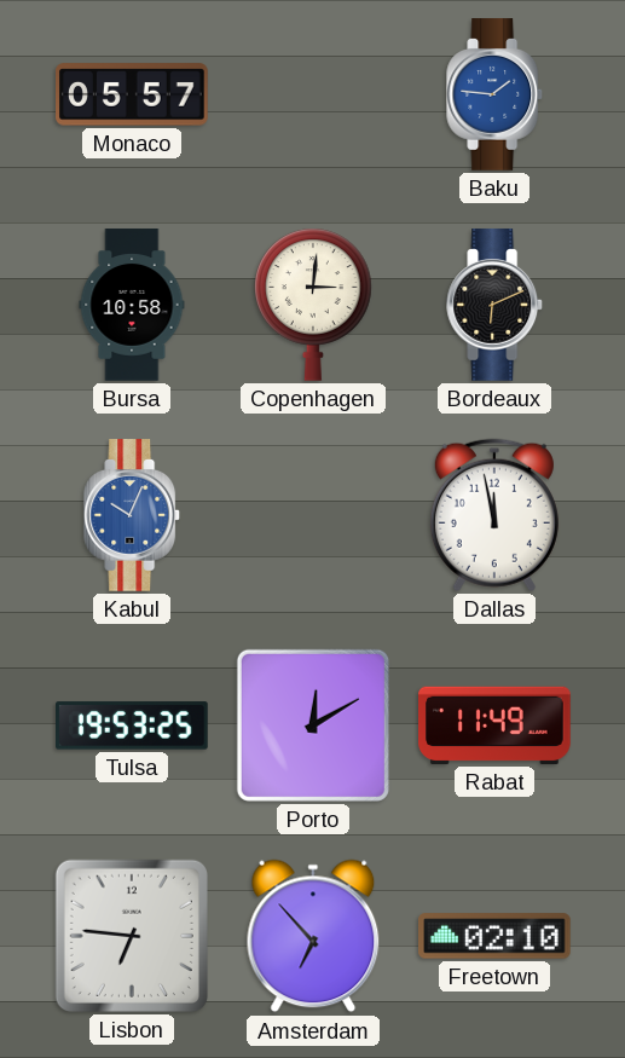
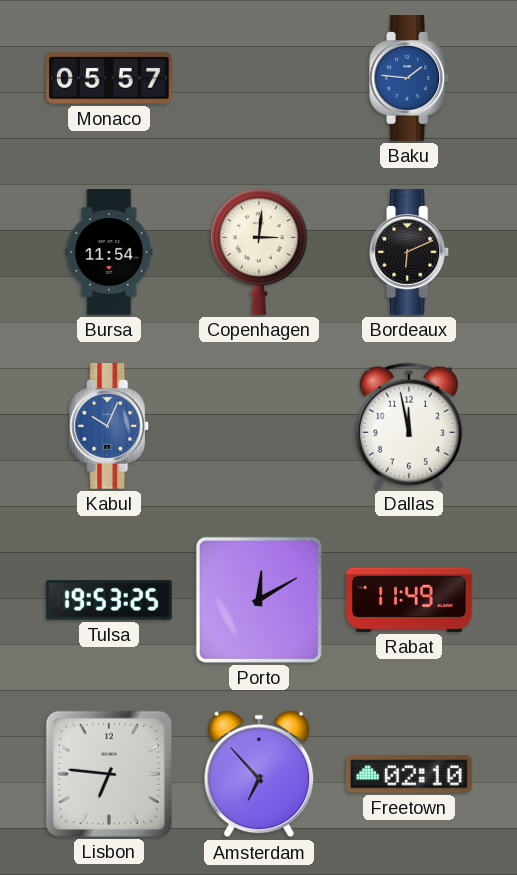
Bursa: 10:58 -> 11:54
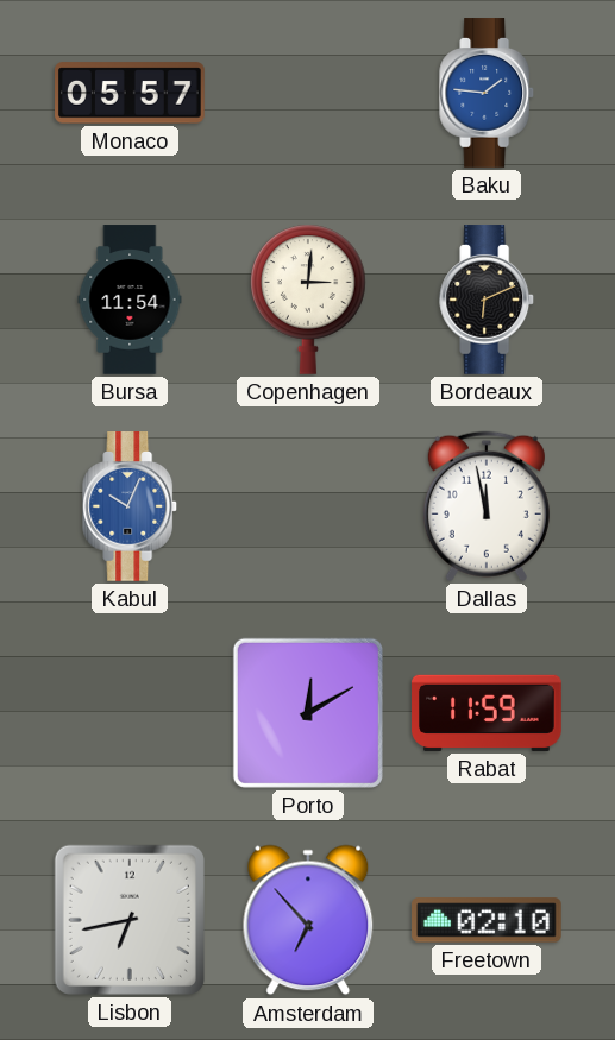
Tulsa: 19:53 -> none
Rabat: 11:49 -> 11:59
Lisbon: 6:46 -> 6:43
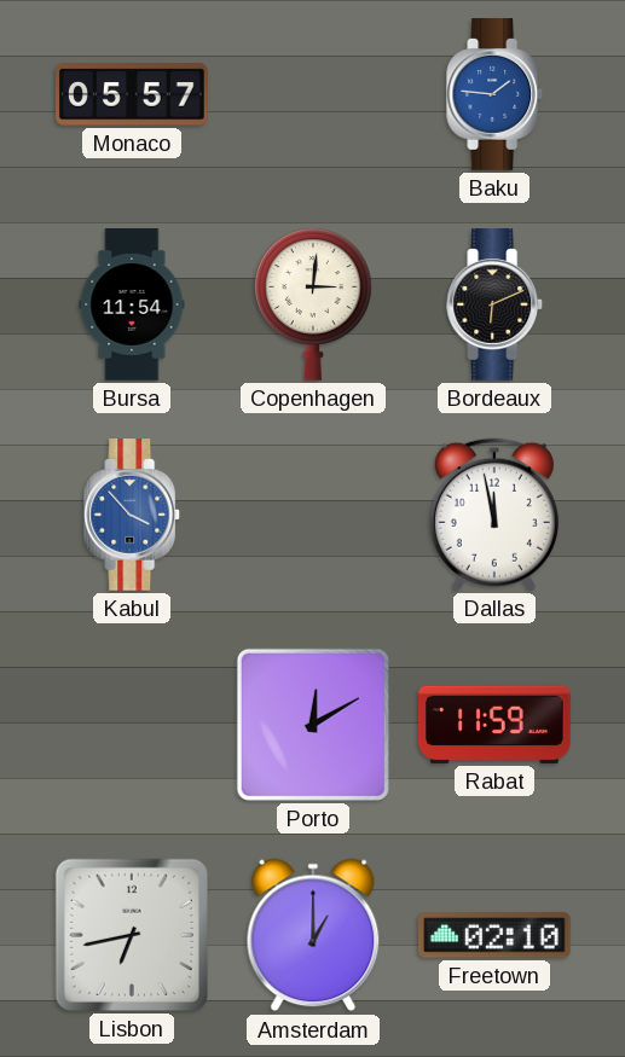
Kabul: 10:04 -> 3:53
Amsterdam: 6:53 -> 1:00
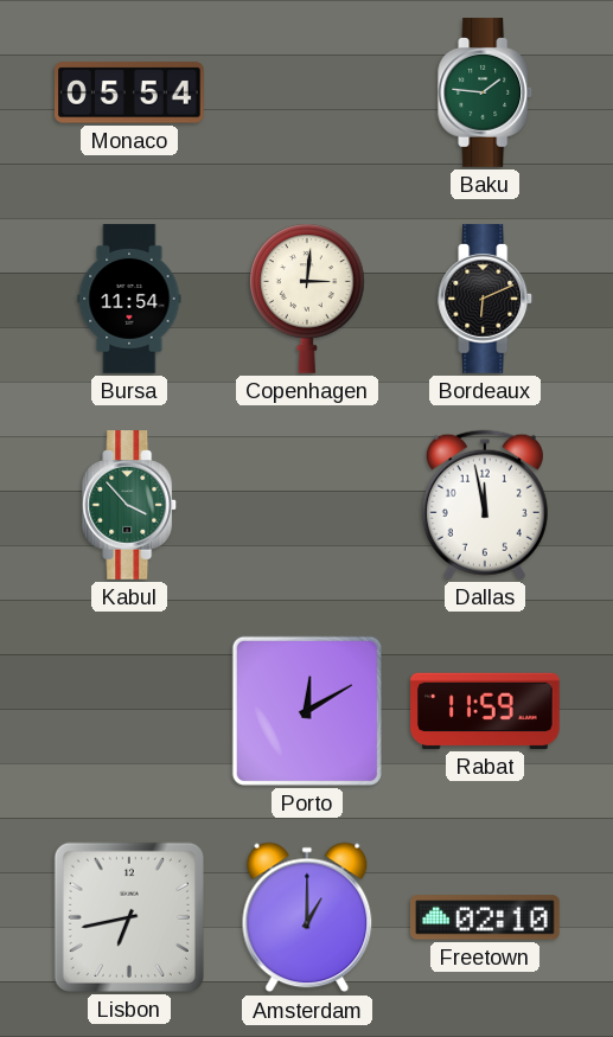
Monaco: 05:57 -> 05:54
Baku dial: blue -> green
Kabul dial: blue -> green
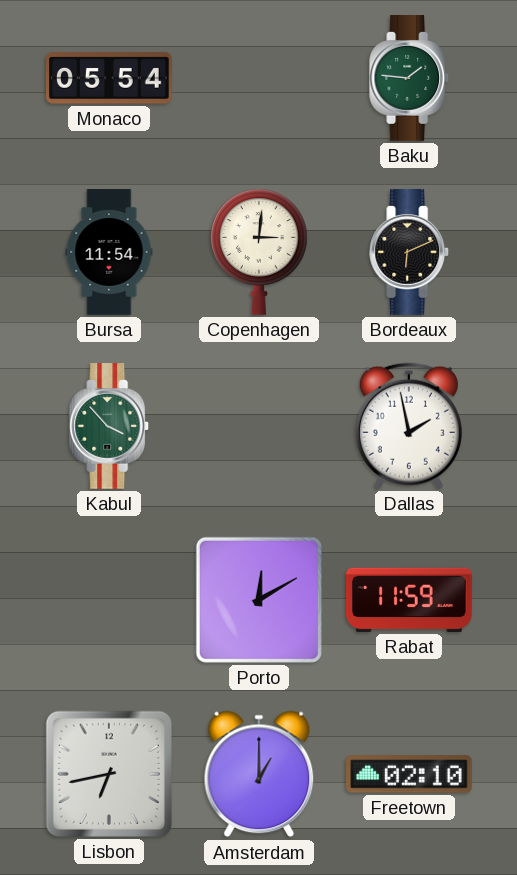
Dallas: 11:58 -> 1:58
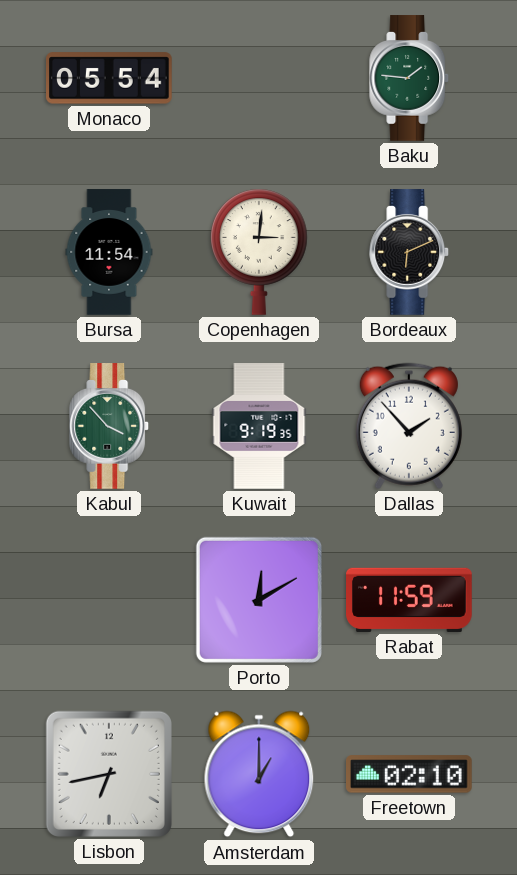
Kuwait: none -> 9:19
Dallas: 1:58 -> 1:53
